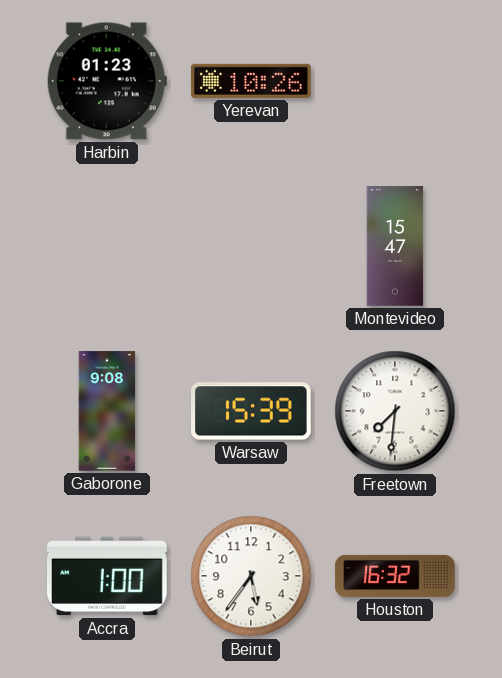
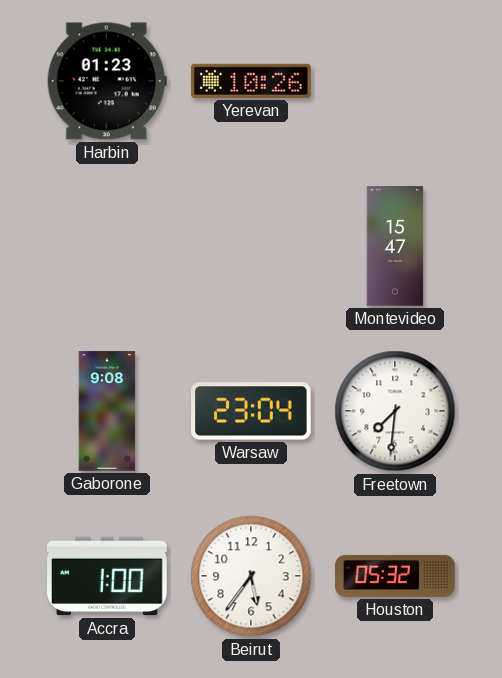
Warsaw: 15:39 -> 23:04
Houston: 16:32 -> 05:32
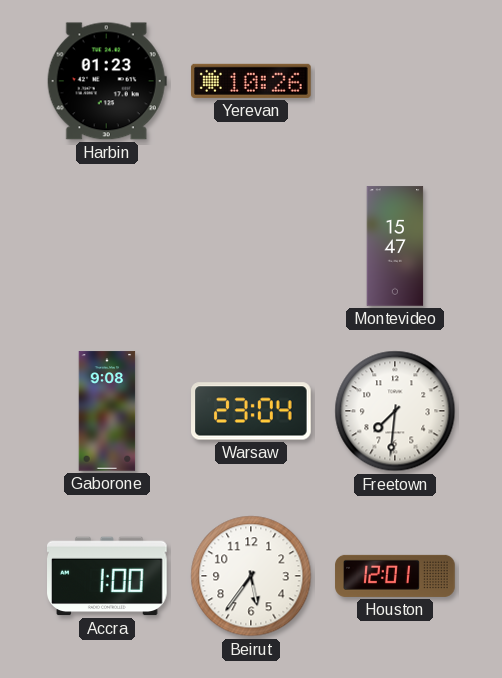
Houston: 05:32 -> 12:01
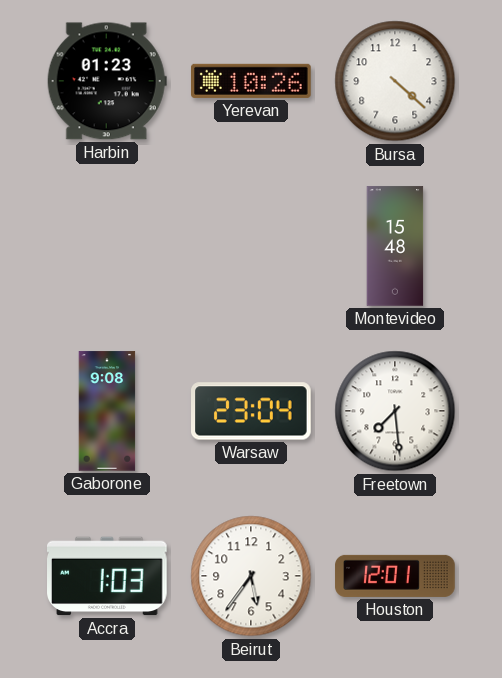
Bursa: none -> 4:22
Montevideo: 15:47 -> 15:48
Freetown: 7:31 -> 7:29
Accra: 1:00 -> 1:03
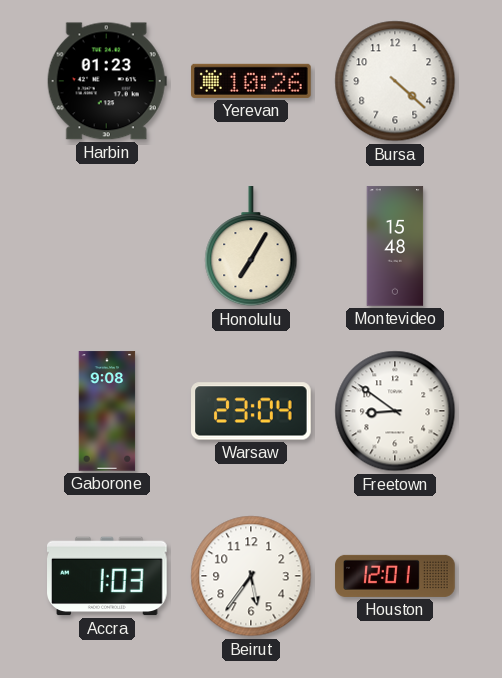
Honolulu: none -> 7:05
Freetown: 7:29 -> 8:51
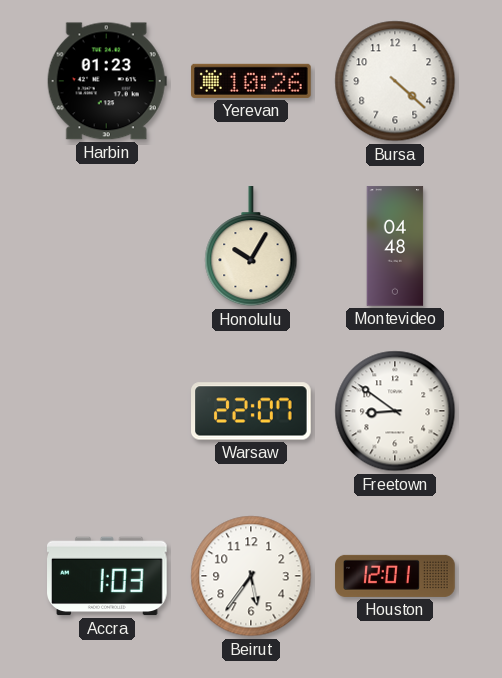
Honolulu: 7:05 -> 10:05
Montevideo: 15:48 -> 04:48
Gaborone: 9:08 -> none
Warsaw: 23:04 -> 22:07
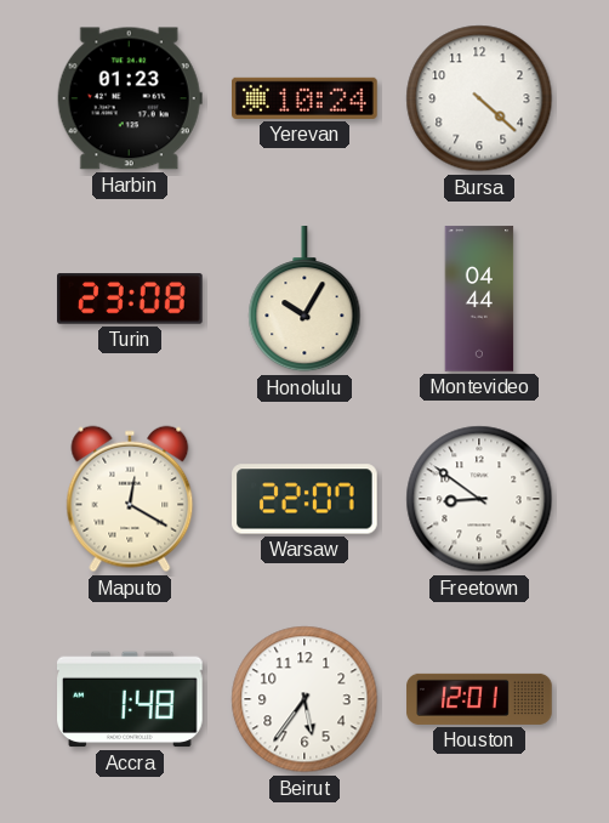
Yerevan: 10:26 -> 10:24
Turin: none -> 23:08
Montevideo: 04:48 -> 04:44
Maputo: none -> 12:20
Accra: 1:03 -> 1:48
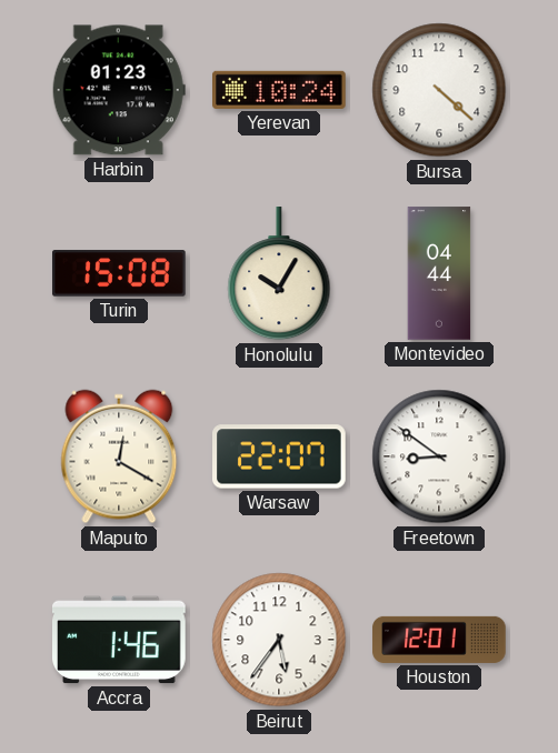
Turin: 23:08 -> 15:08
Accra: 1:48 -> 1:46
